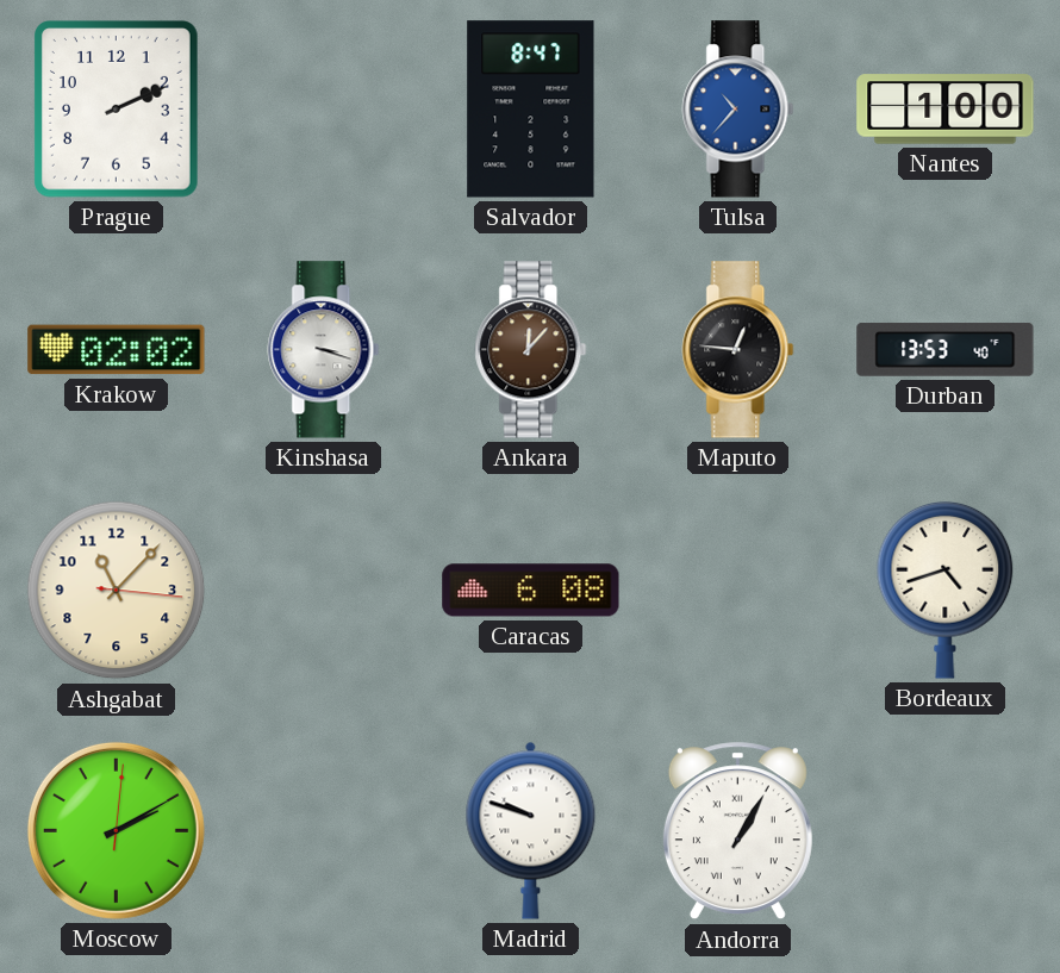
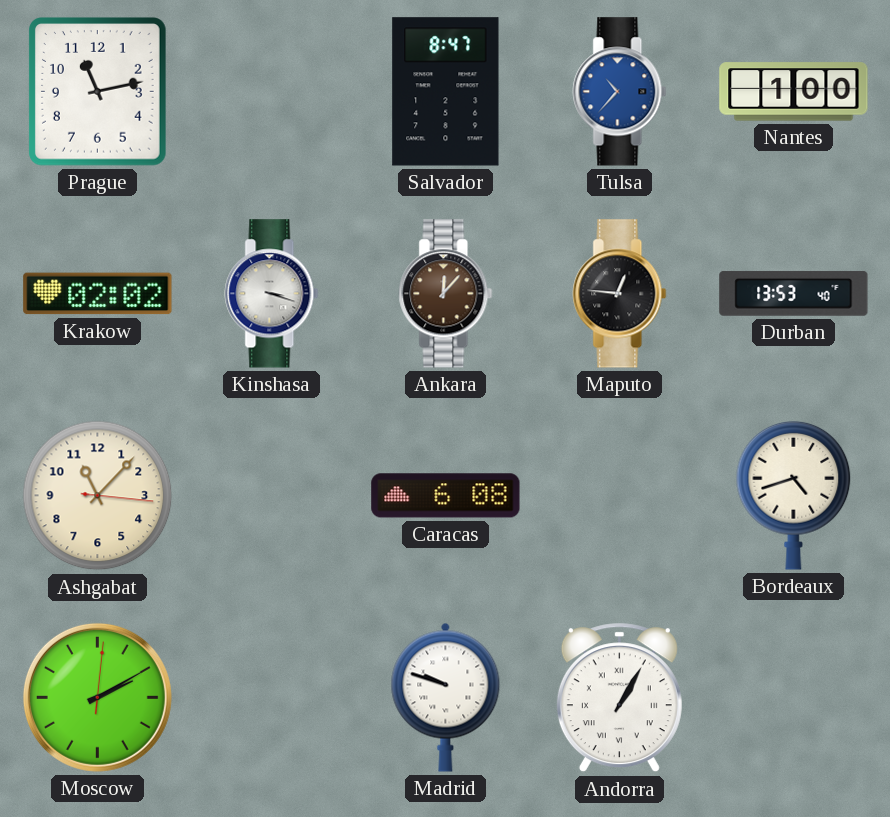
Prague: 2:11 -> 11:13
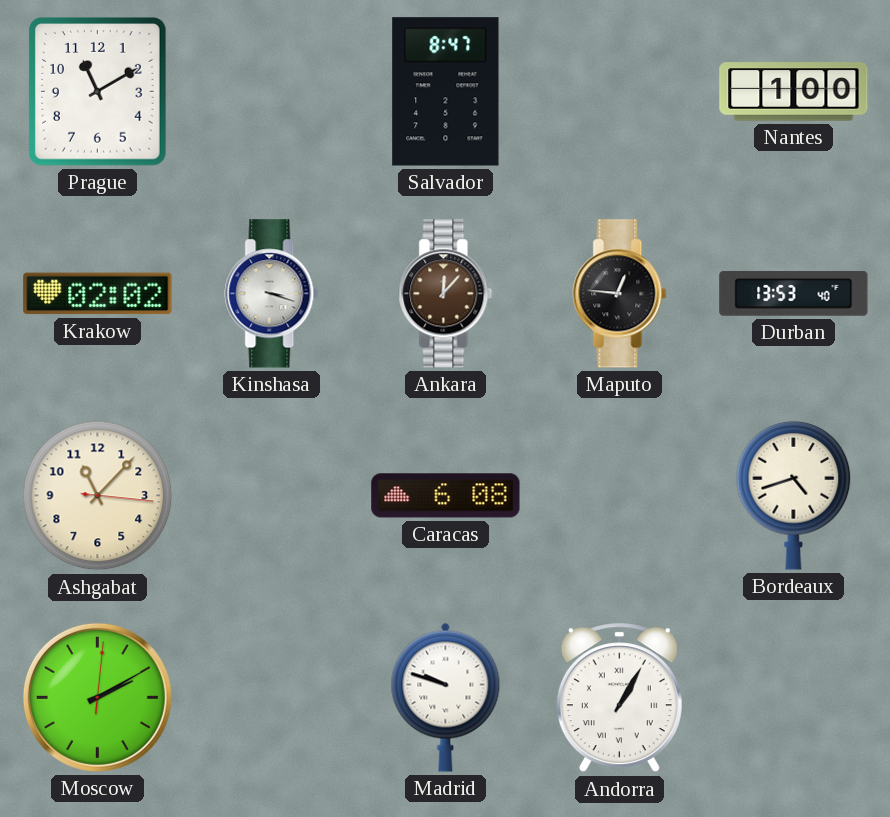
Prague: 11:13 -> 11:10
Tulsa: 10:37 -> none
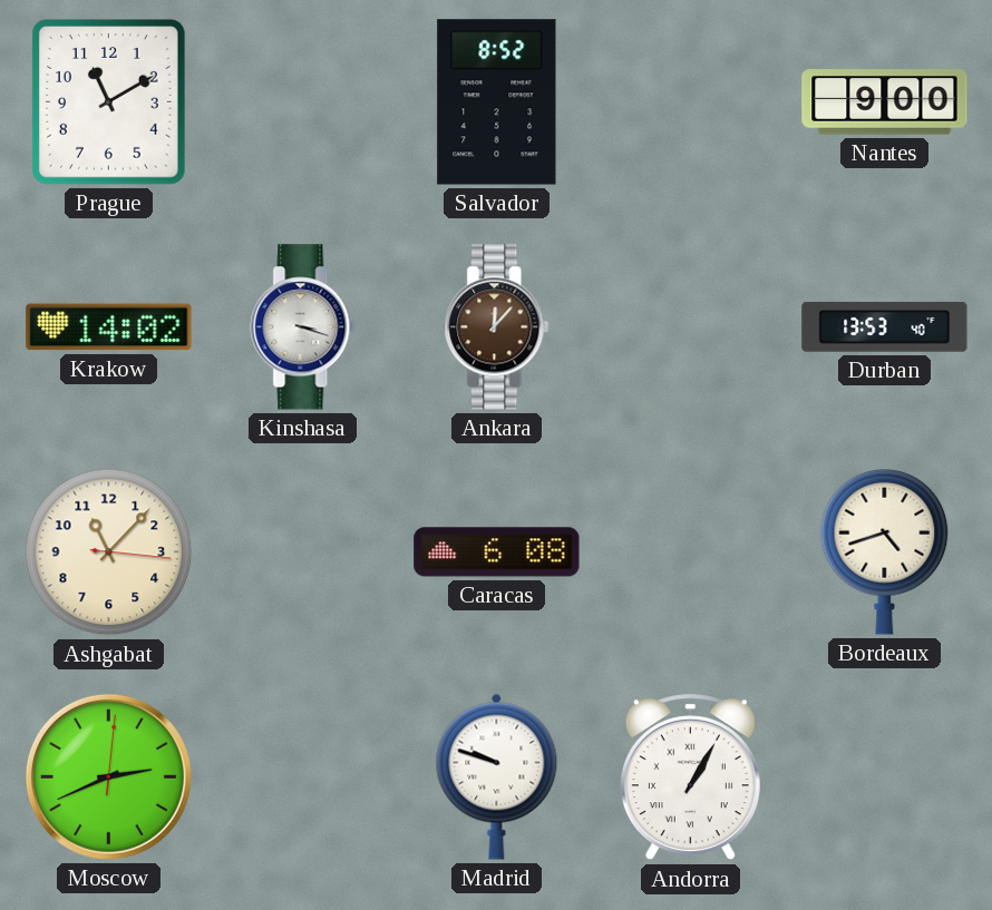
Salvador: 8:47 -> 8:52
Nantes: 1:00 -> 9:00
Krakow: 02:02 -> 14:02
Maputo: 12:46 -> none
Moscow: 2:10 -> 2:41
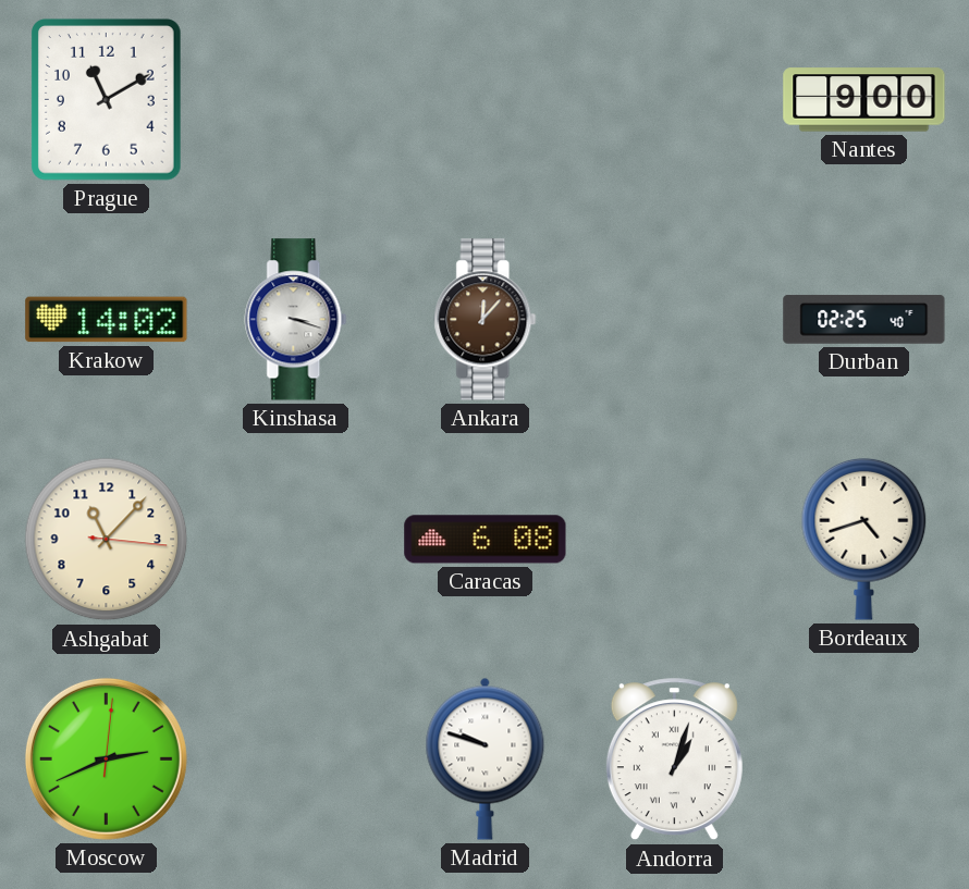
Salvador: 8:52 -> none
Durban: 13:53 -> 02:25
Andorra: 1:05 -> 1:03
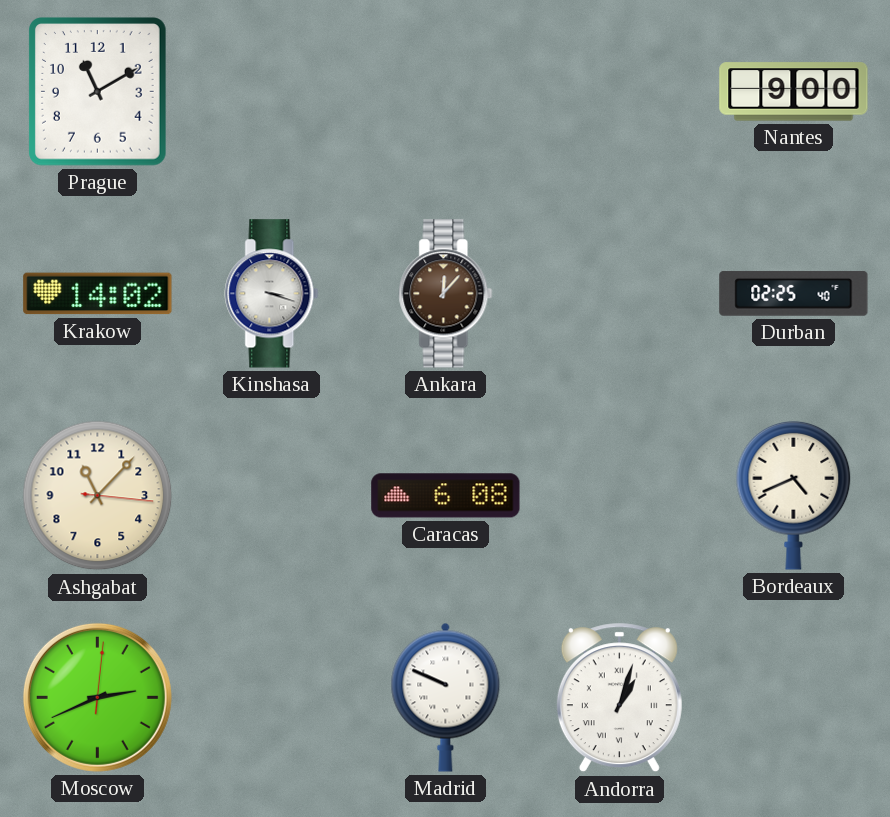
Bordeaux: 4:42 -> 4:41
Madrid: 9:48 -> 9:49
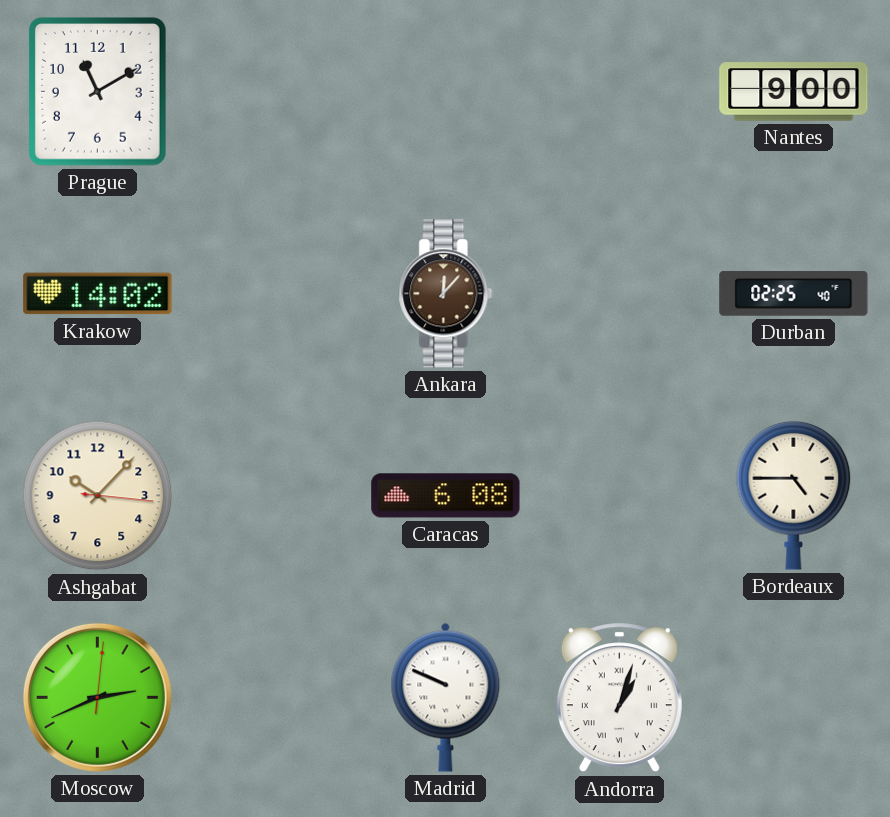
Kinshasa: 3:18 -> none
Ashgabat: 11:07 -> 10:07
Bordeaux: 4:41 -> 4:45
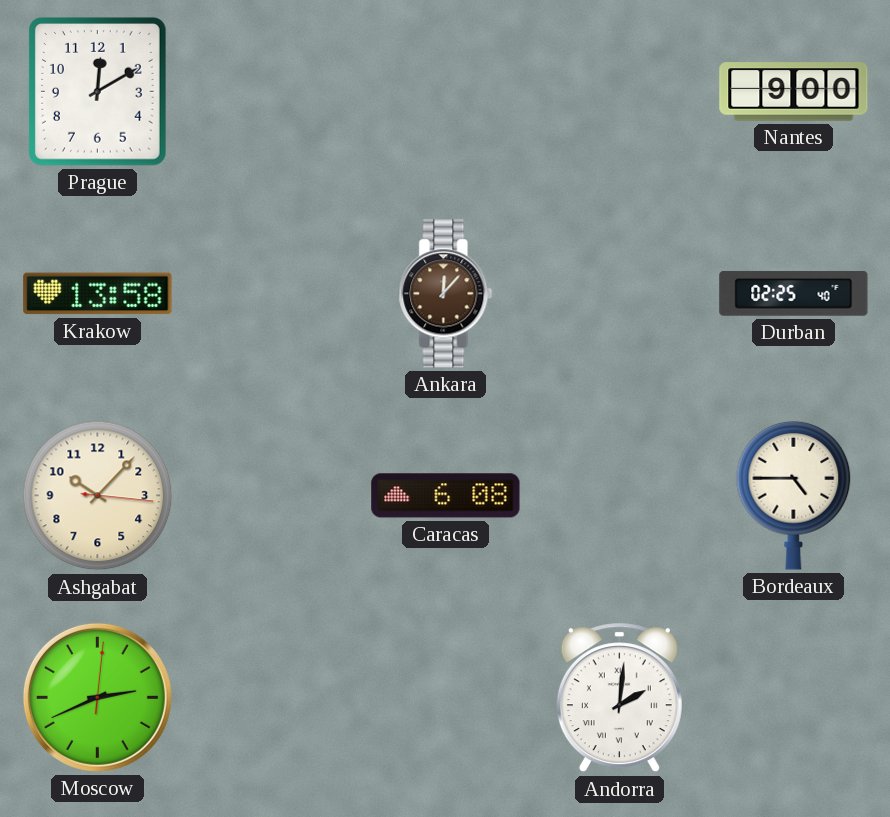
Prague: 11:10 -> 12:10
Krakow: 14:02 -> 13:58
Madrid: 9:49 -> none
Andorra: 1:03 -> 2:01
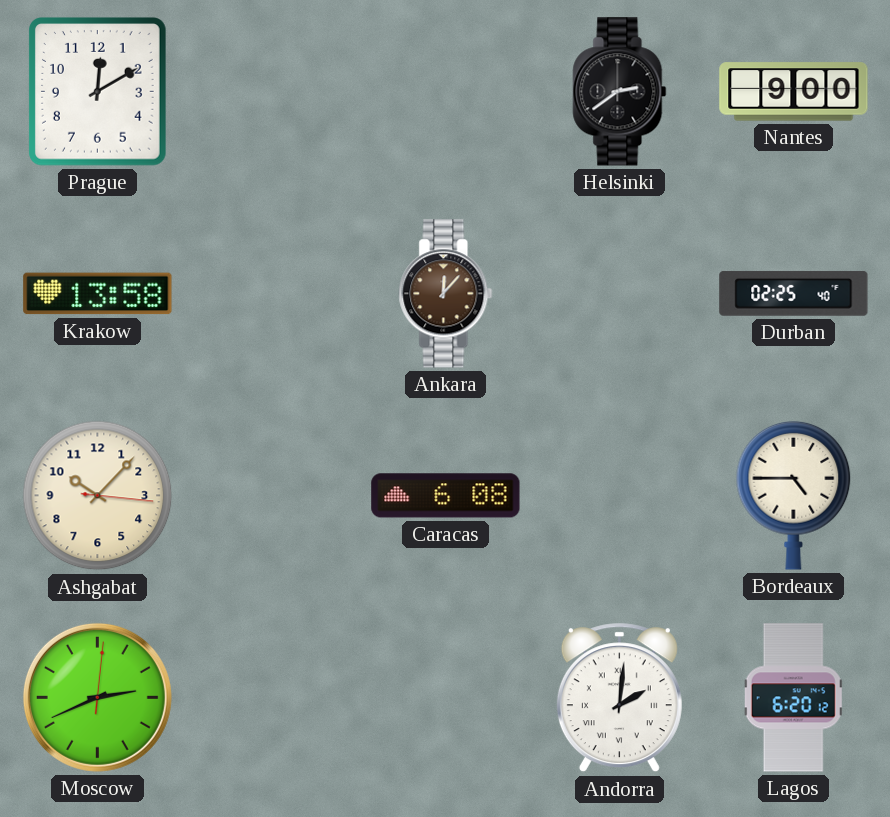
Helsinki: none -> 2:39
Lagos: none -> 6:20
